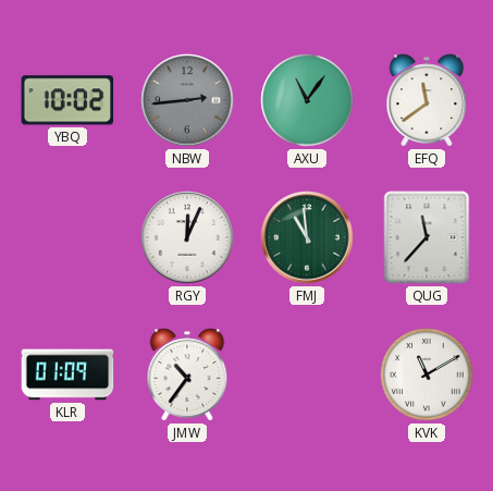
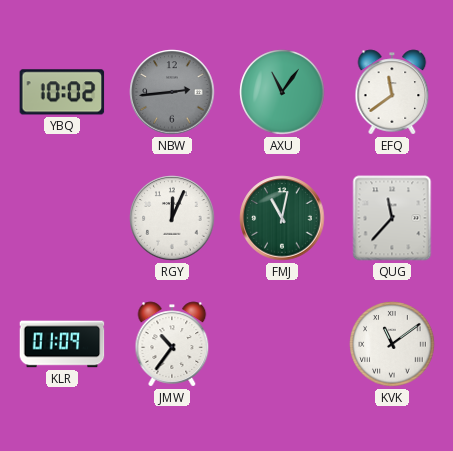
FMJ: 10:59 -> 11:02
KVK: 11:10 -> 11:09
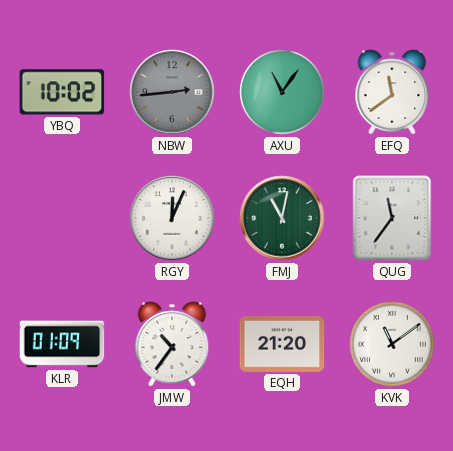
QUG: 11:37 -> 11:36
EQH: none -> 21:20
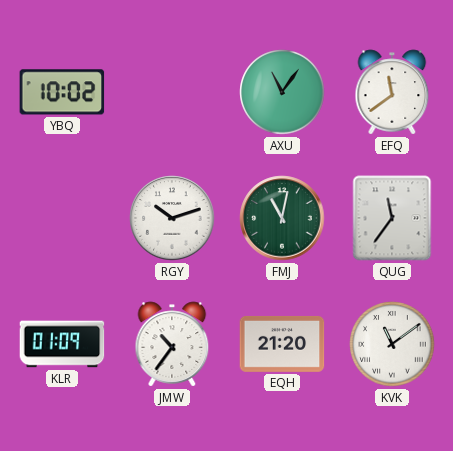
NBW: 2:44 -> none
RGY: 12:04 -> 10:12
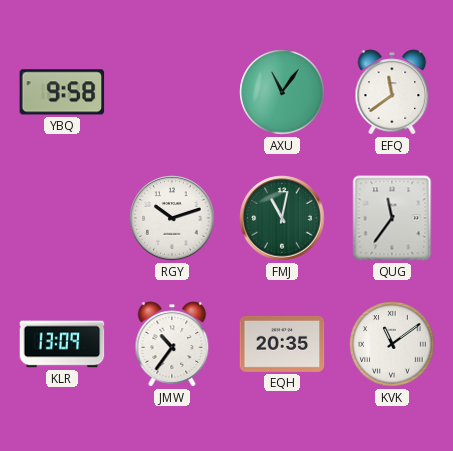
YBQ: 10:02 -> 9:58
KLR: 01:09 -> 13:09
EQH: 21:20 -> 20:35
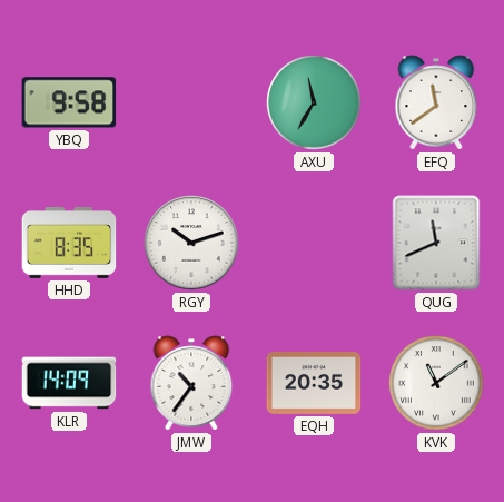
AXU: 11:06 -> 11:35
HHD: none -> 8:35
FMJ: 11:02 -> none
QUG: 11:36 -> 11:41
KLR: 13:09 -> 14:09
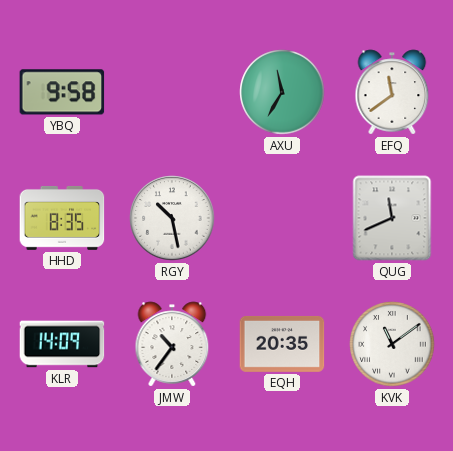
RGY: 10:12 -> 10:28
